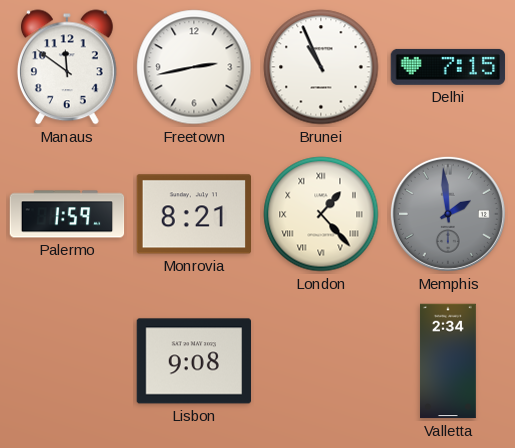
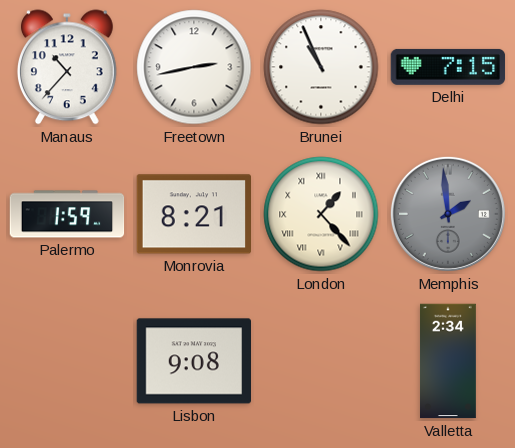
Manaus: 11:51 -> 10:37
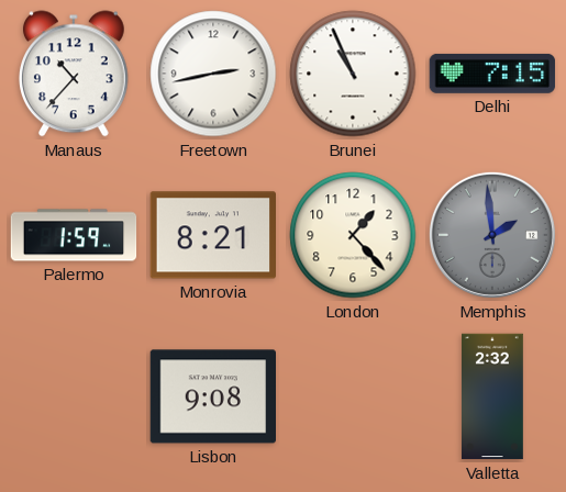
London numerals: Roman -> Arabic
Valletta: 2:34 -> 2:32
